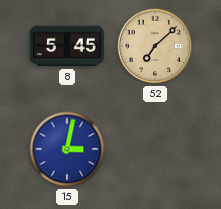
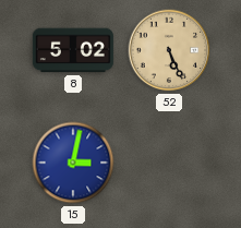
8: 5:45 -> 5:02
52: 7:08 -> 5:26
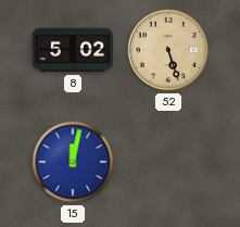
52: 5:26 -> 5:27
15: 3:02 -> 12:02
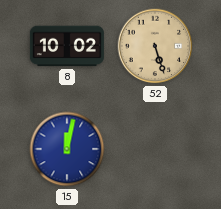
8: 5:02 -> 10:02
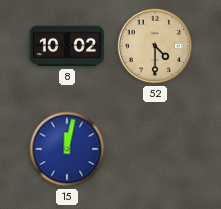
52: 5:27 -> 4:30
